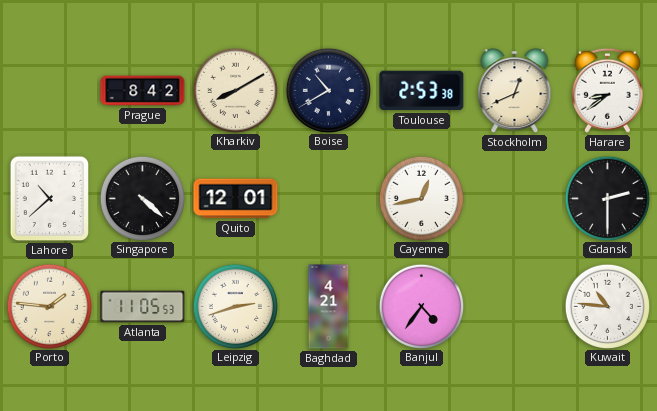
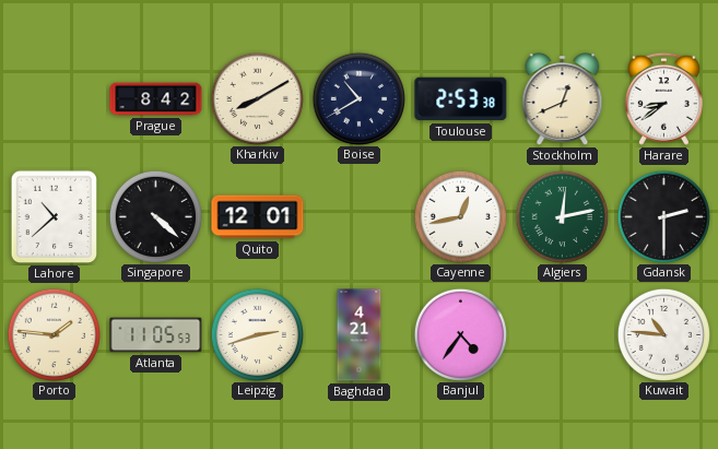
Algiers: none -> 12:13
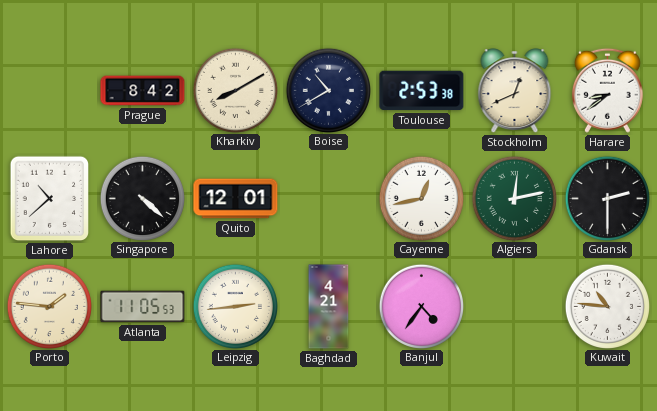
Leipzig: 2:42 -> 2:44
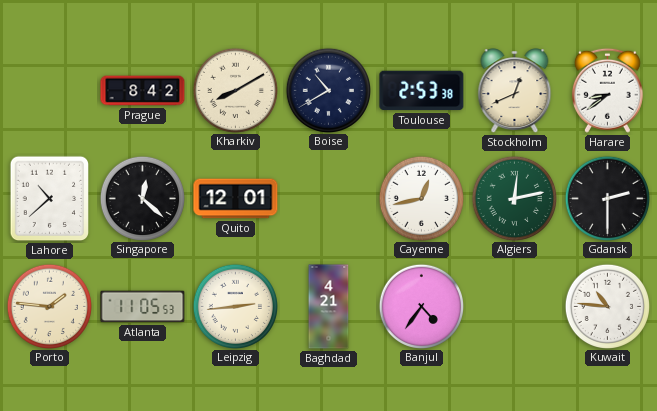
Singapore: 4:22 -> 12:22
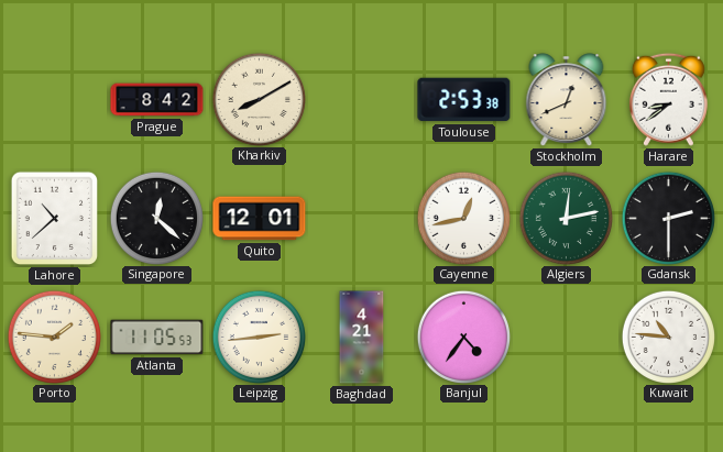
Boise: 10:40 -> none
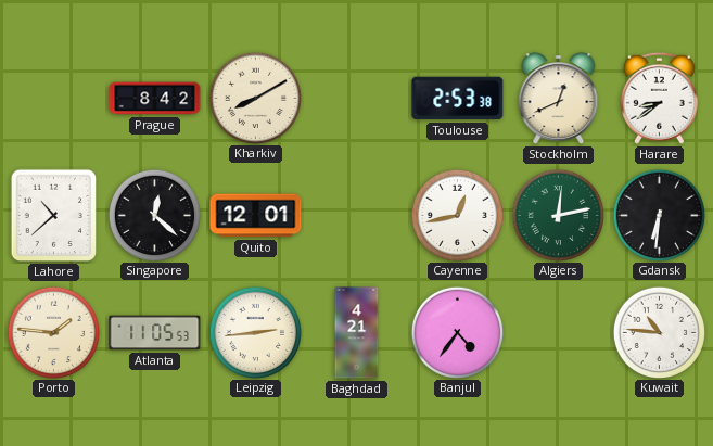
Gdansk: 2:30 -> 6:31
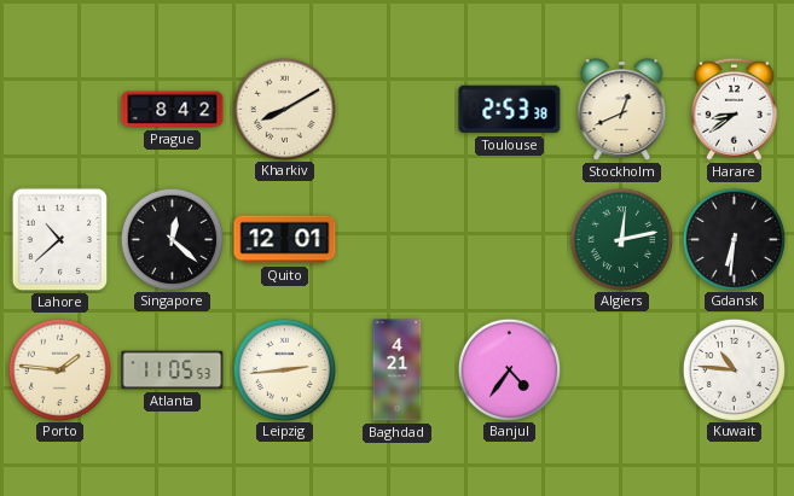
Cayenne: 12:43 -> none
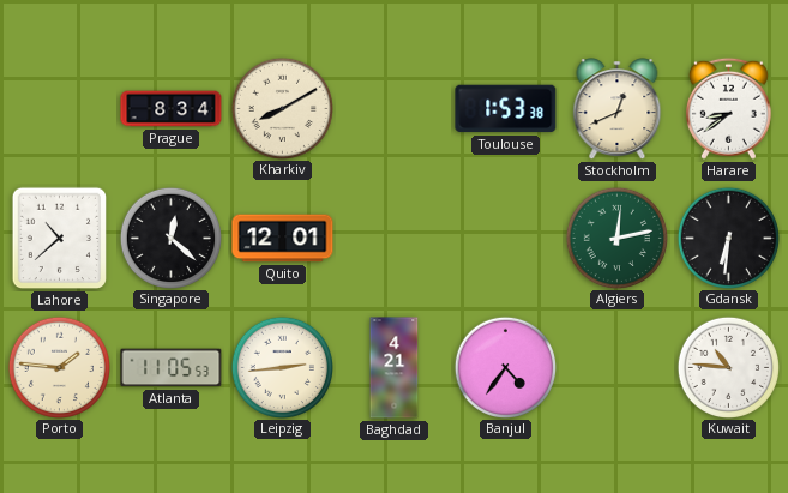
Prague: 8:42 -> 8:34
Toulouse: 2:53 -> 1:53
